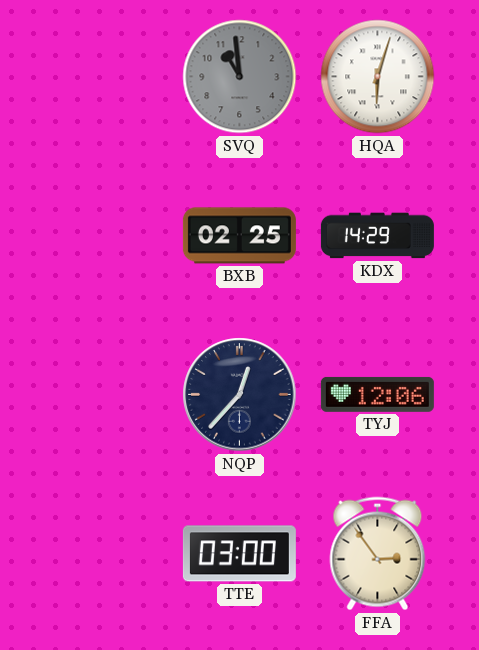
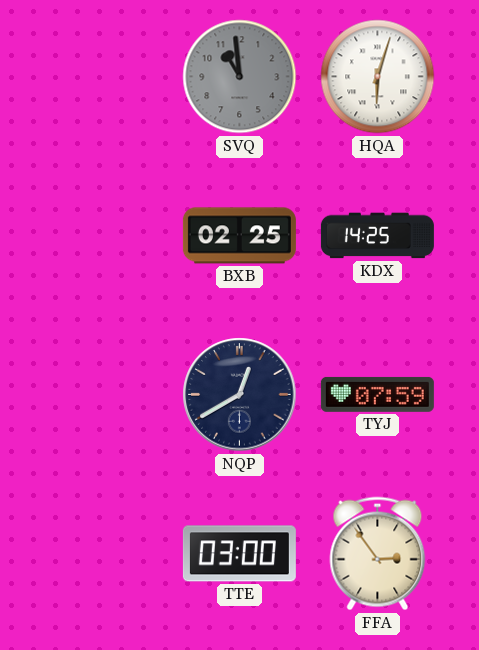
KDX: 14:29 -> 14:25
NQP: 12:37 -> 12:40
TYJ: 12:06 -> 07:59
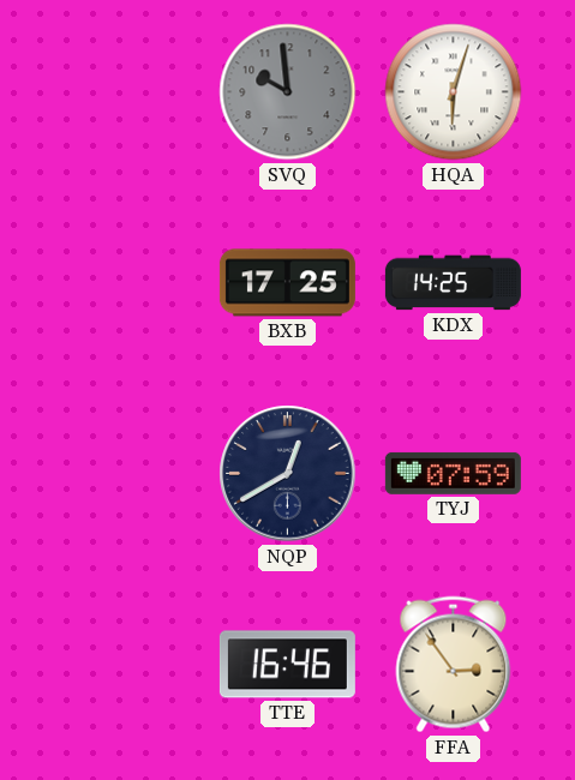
SVQ: 10:59 -> 9:59
BXB: 02:25 -> 17:25
TTE: 03:00 -> 16:46
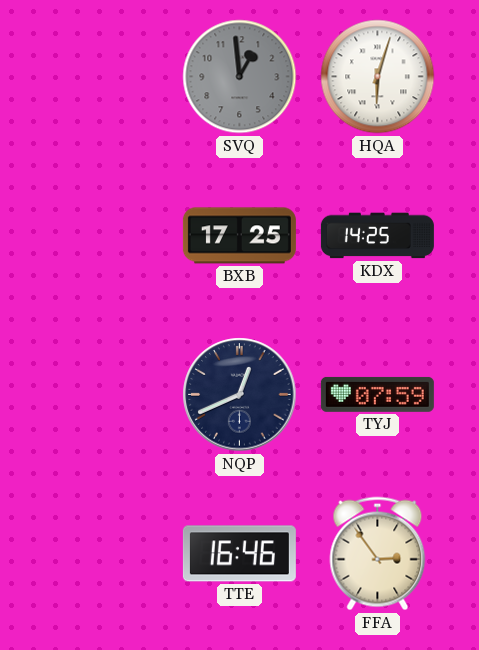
SVQ: 9:59 -> 12:59
NQP: 12:40 -> 12:41
